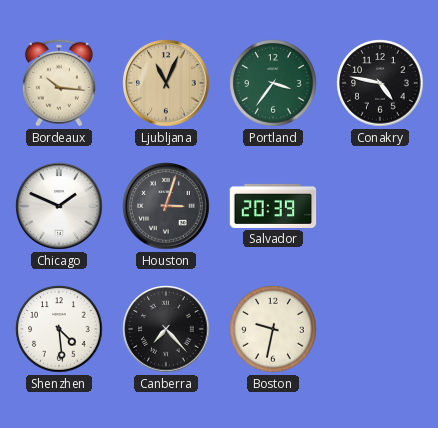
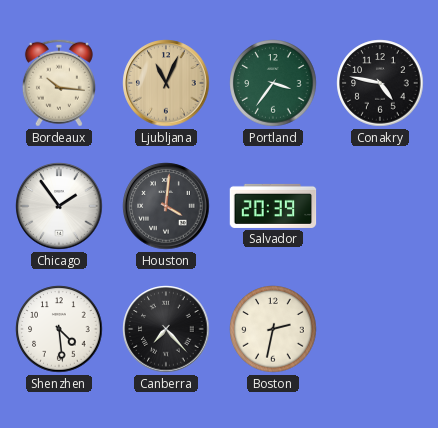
Chicago: 1:49 -> 1:54
Houston: 3:03 -> 4:01
Boston: 9:32 -> 2:32
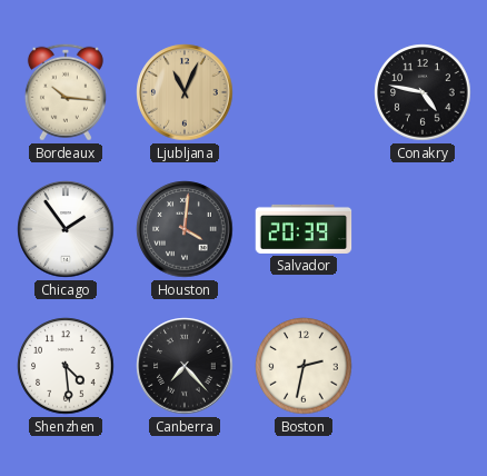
Portland: 3:36 -> none
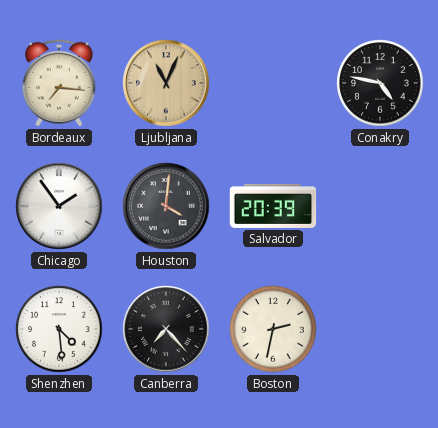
Bordeaux: 10:16 -> 7:16
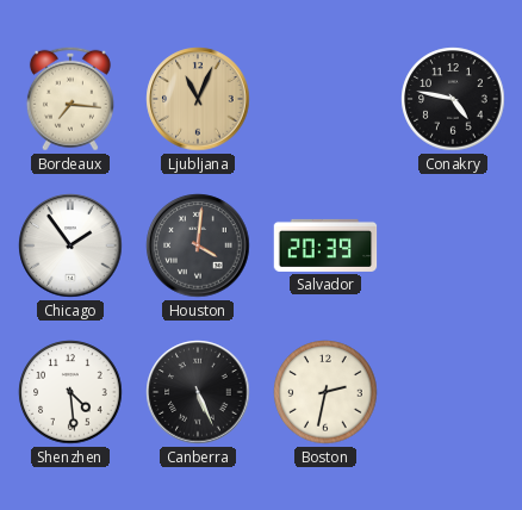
Canberra: 7:23 -> 5:26
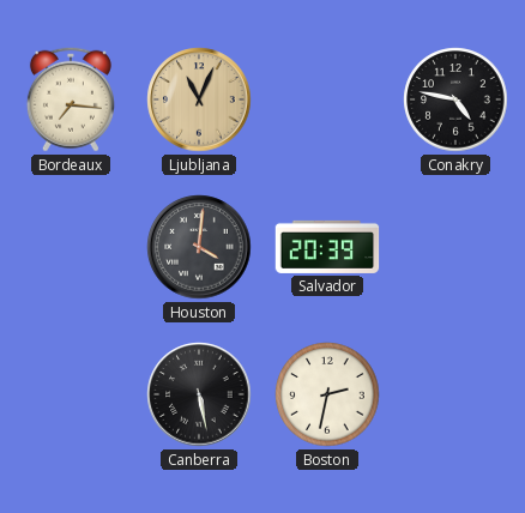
Chicago: 1:54 -> none
Shenzhen: 4:29 -> none
Canberra: 5:26 -> 5:28
